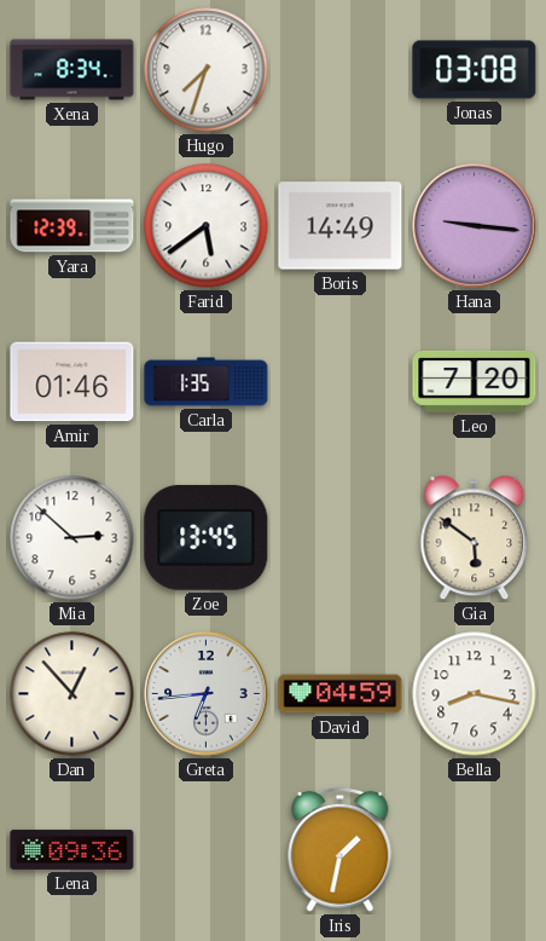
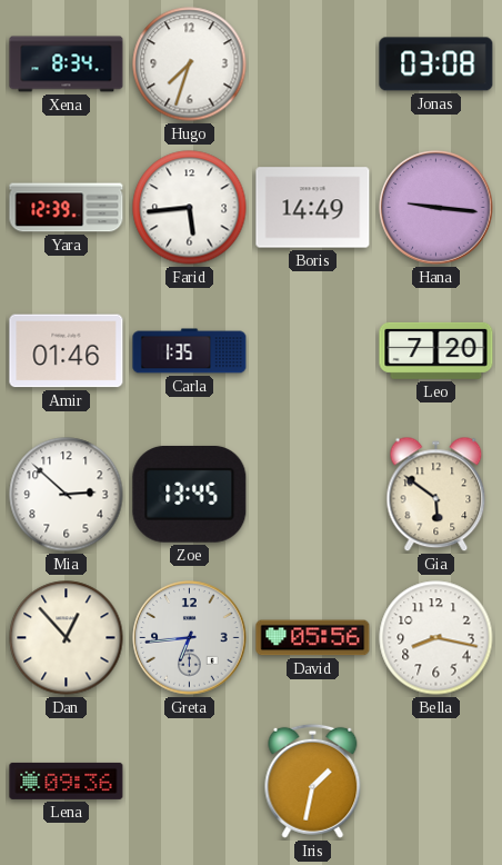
Farid: 5:39 -> 5:44
David: 04:59 -> 05:56
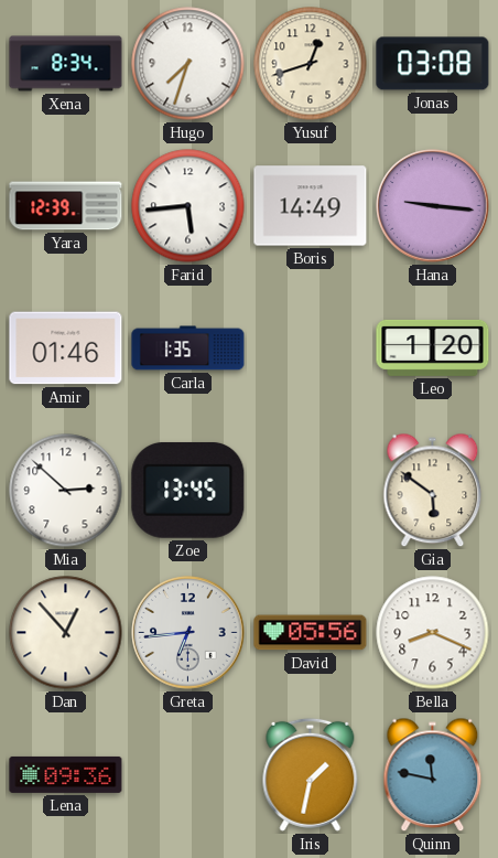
Yusuf: none -> 12:42
Leo: 7:20 -> 1:20
Bella: 8:17 -> 8:19
Quinn: none -> 11:47
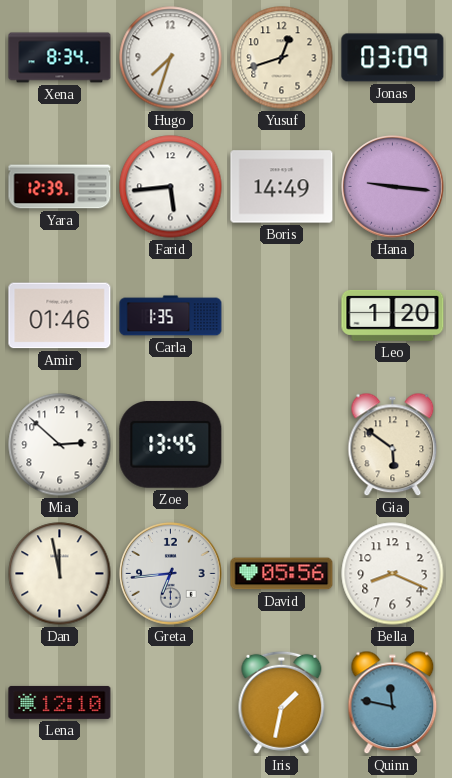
Jonas: 03:08 -> 03:09
Dan: 12:53 -> 11:58
Lena: 09:36 -> 12:10
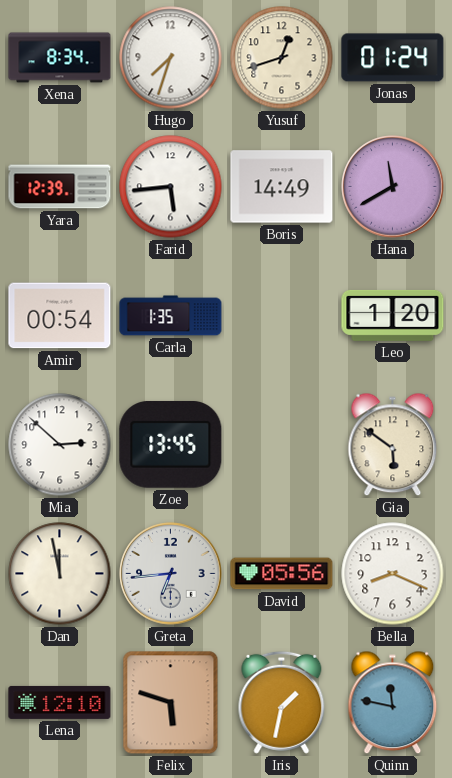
Jonas: 03:09 -> 01:24
Hana: 9:16 -> 11:40
Amir: 01:46 -> 00:54
Felix: none -> 5:48
